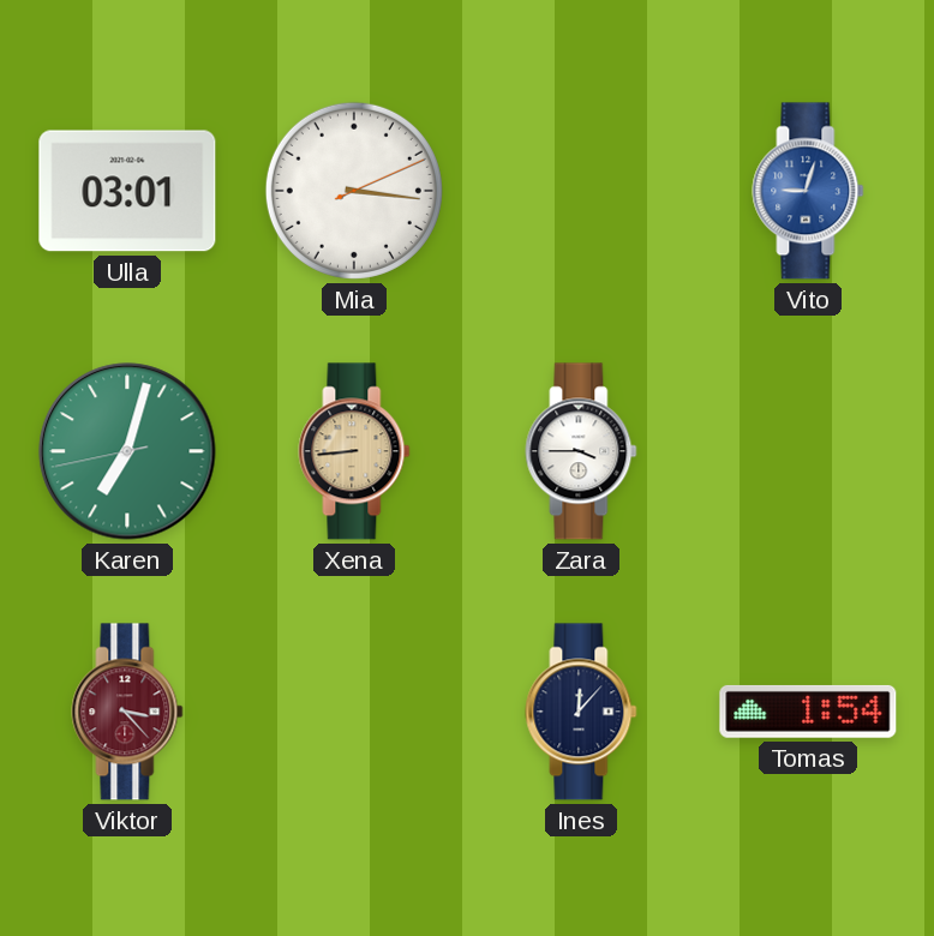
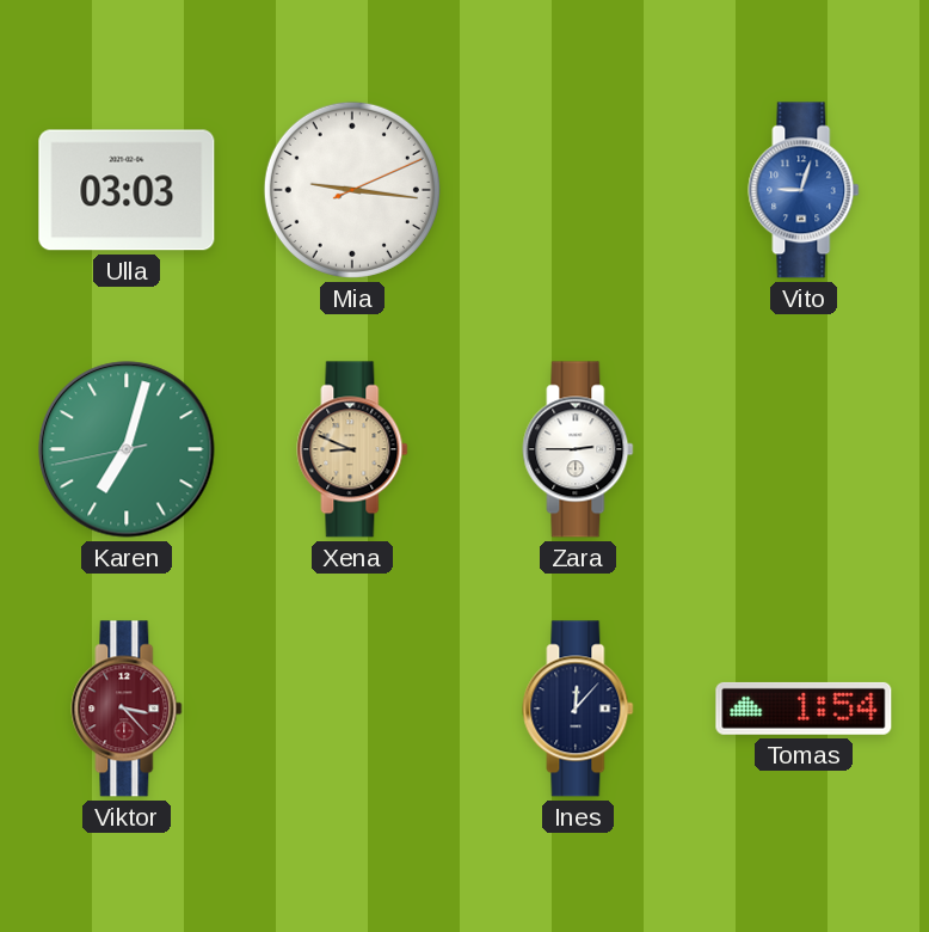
Ulla: 03:01 -> 03:03
Mia: 3:16 -> 9:16
Xena: 8:44 -> 8:49
Zara: 3:45 -> 2:45
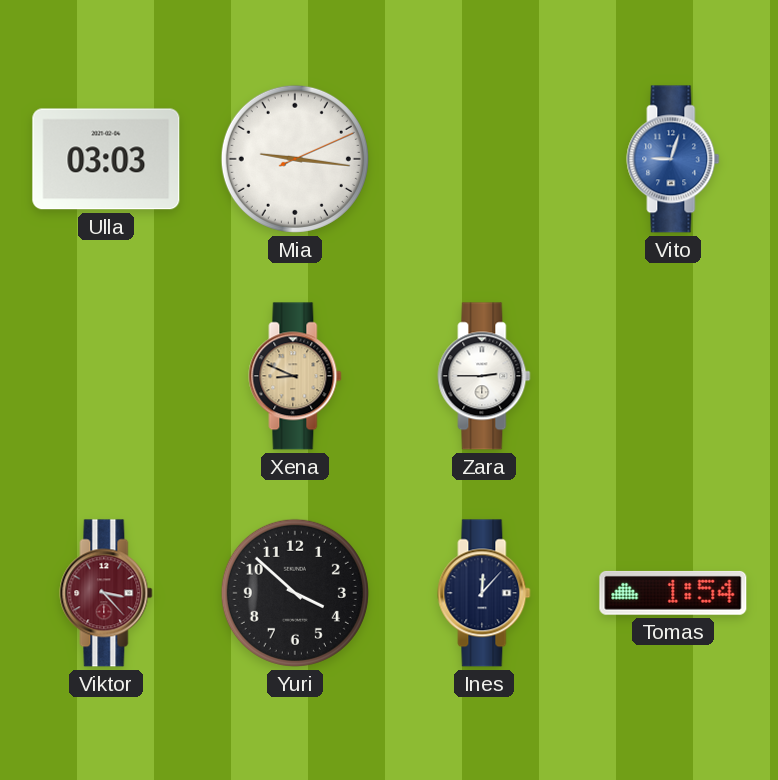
Karen: 7:02 -> none
Yuri: none -> 3:52
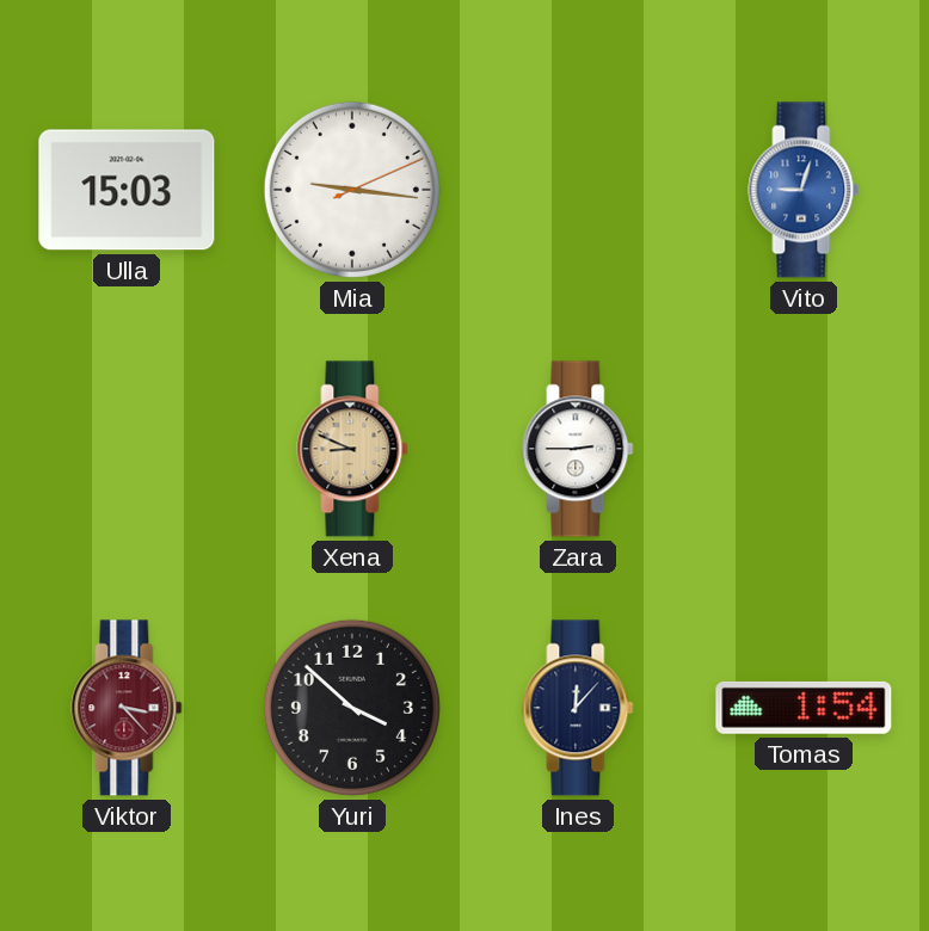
Ulla: 03:03 -> 15:03
